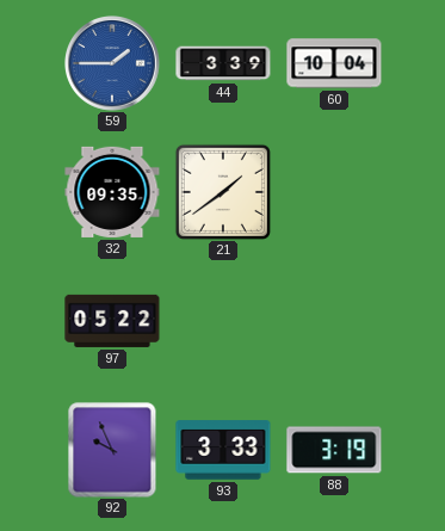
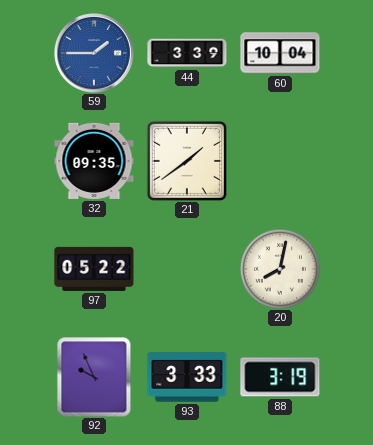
20: none -> 8:02
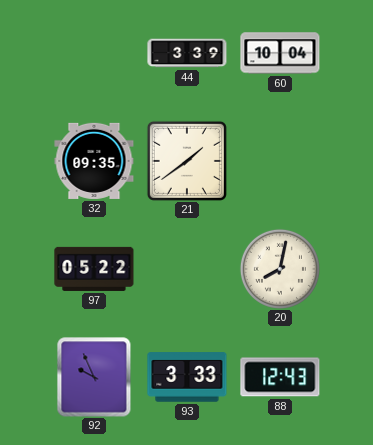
59: 1:45 -> none
88: 3:19 -> 12:43
